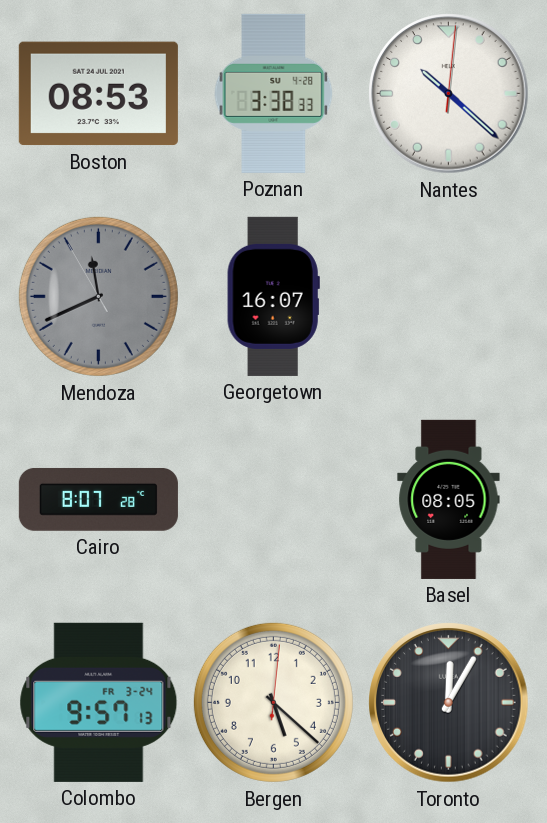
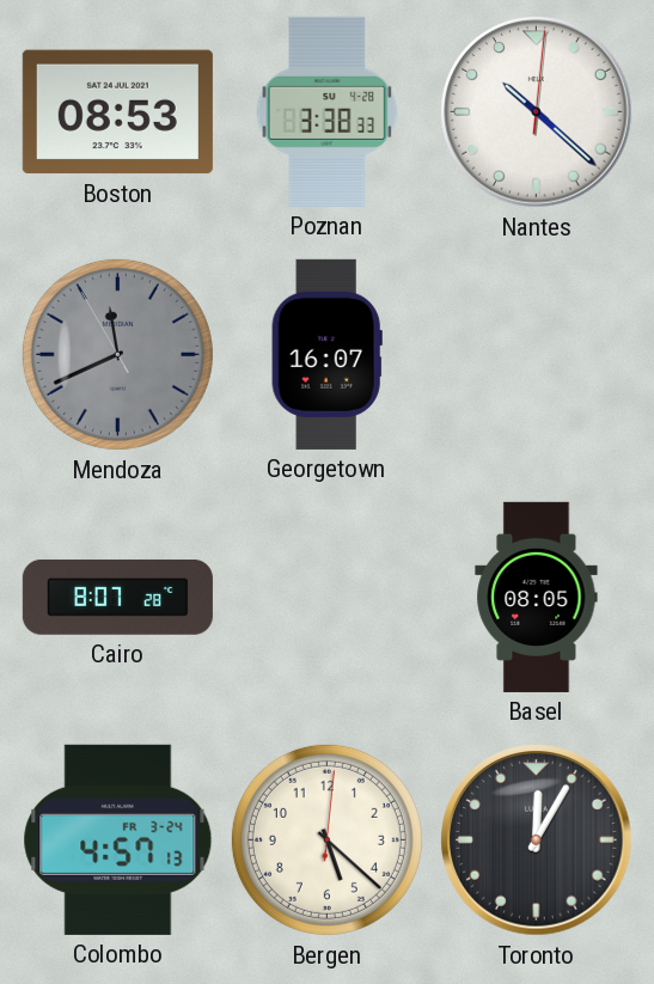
Colombo: 9:57 -> 4:57
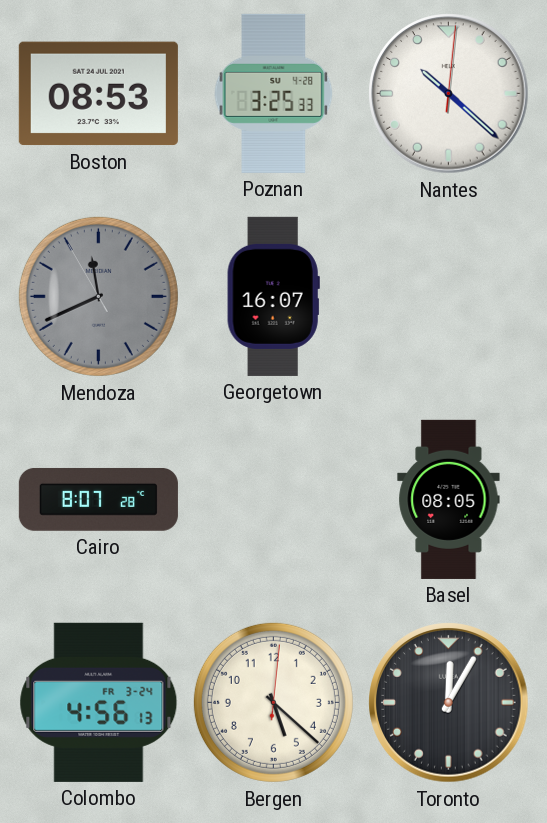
Poznan: 3:38 -> 3:25
Colombo: 4:57 -> 4:56
